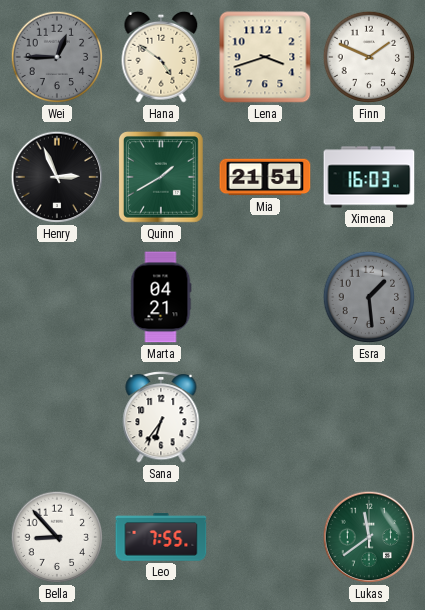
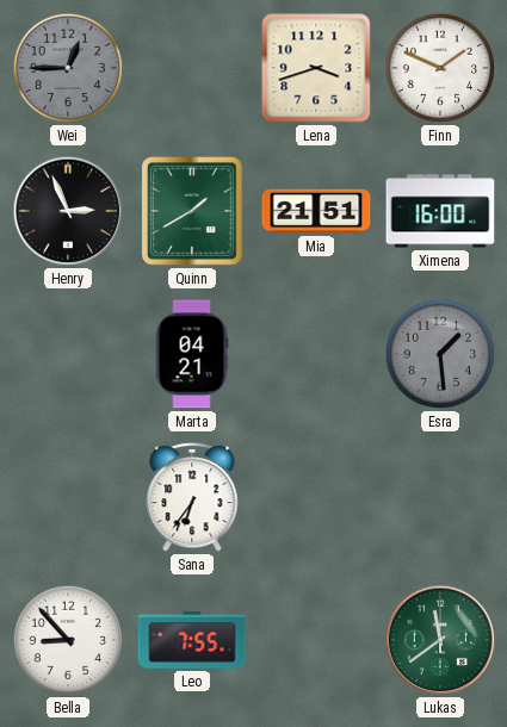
Hana: 4:51 -> none
Ximena: 16:03 -> 16:00
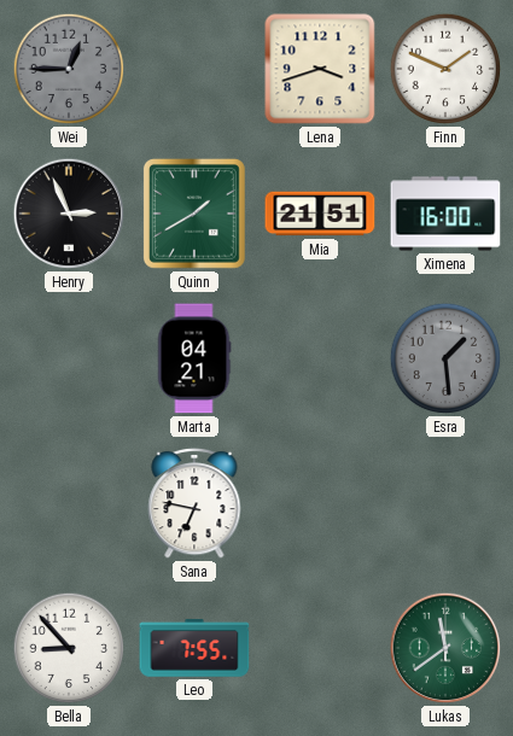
Sana: 6:36 -> 6:47
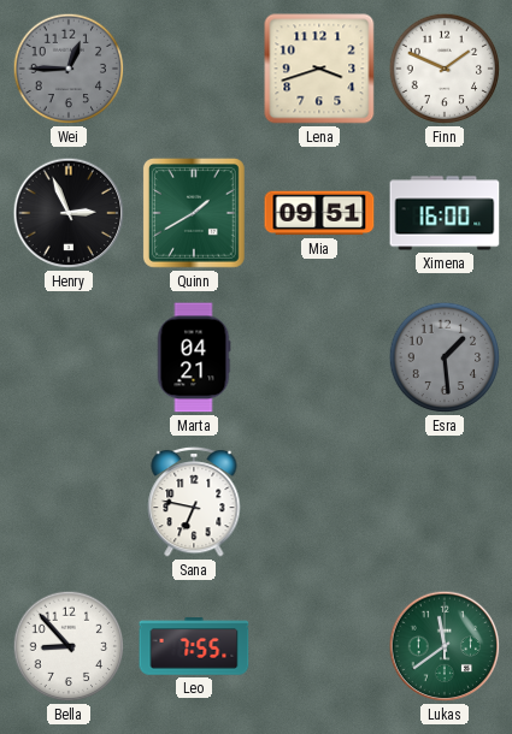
Mia: 21:51 -> 09:51
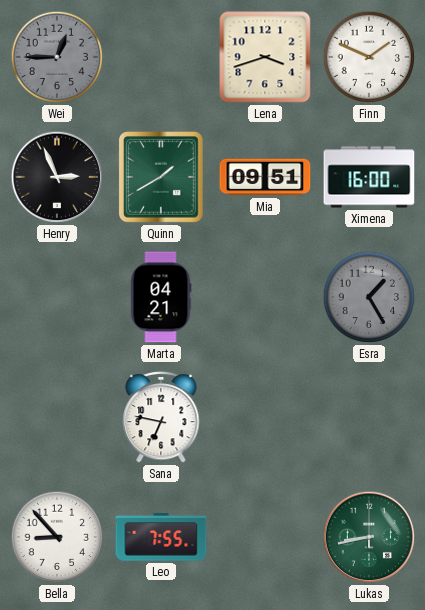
Esra: 1:29 -> 1:25
Lukas: 11:39 -> 8:43
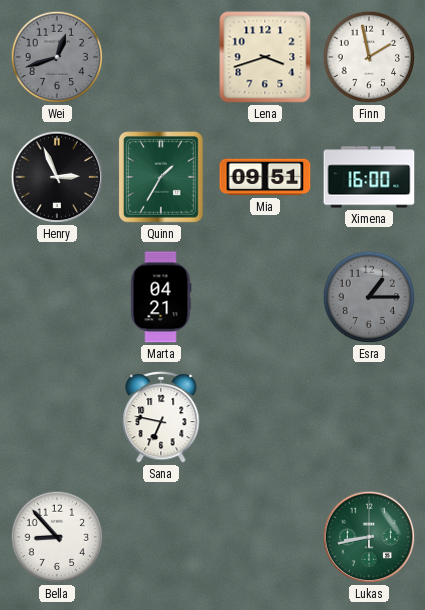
Wei: 12:45 -> 12:42
Finn: 1:49 -> 1:58
Quinn: 1:40 -> 1:35
Esra: 1:25 -> 1:15
Leo: 7:55 -> none
